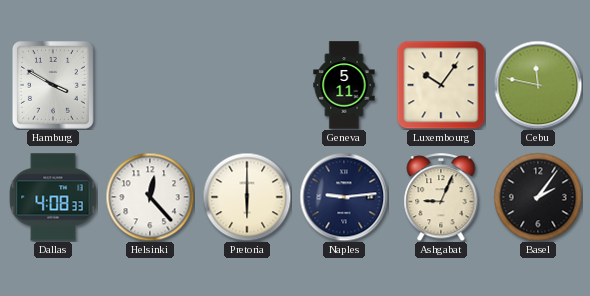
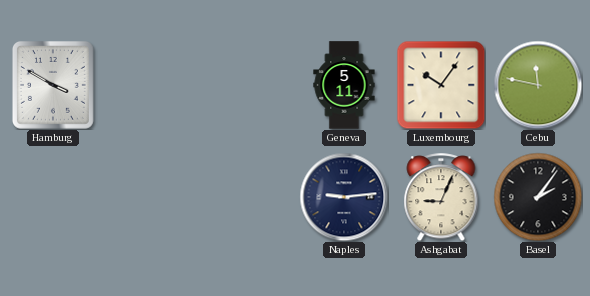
Dallas: 4:08 -> none
Helsinki: 12:23 -> none
Pretoria: 6:00 -> none
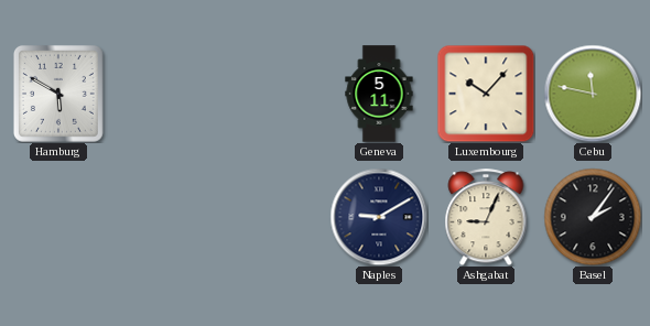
Hamburg: 3:50 -> 5:50
Luxembourg: 10:06 -> 10:07
Naples: 9:14 -> 9:10
